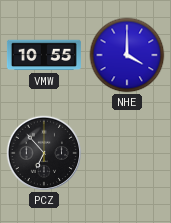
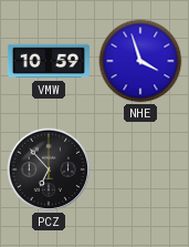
VMW: 10:55 -> 10:59
NHE: 4:00 -> 3:57
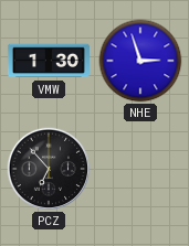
VMW: 10:59 -> 1:30
NHE: 3:57 -> 2:57
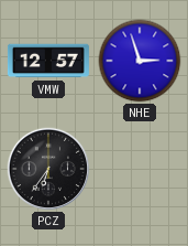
VMW: 1:30 -> 12:57
PCZ: 6:53 -> 6:36
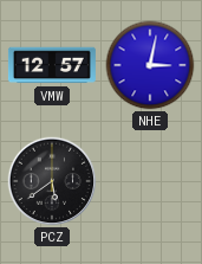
NHE: 2:57 -> 3:02
PCZ: 6:36 -> 5:39
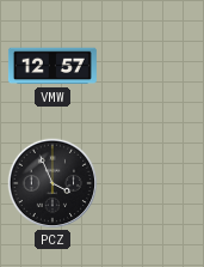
NHE: 3:02 -> none
PCZ: 5:39 -> 3:56
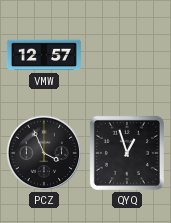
QYQ: none -> 12:57
